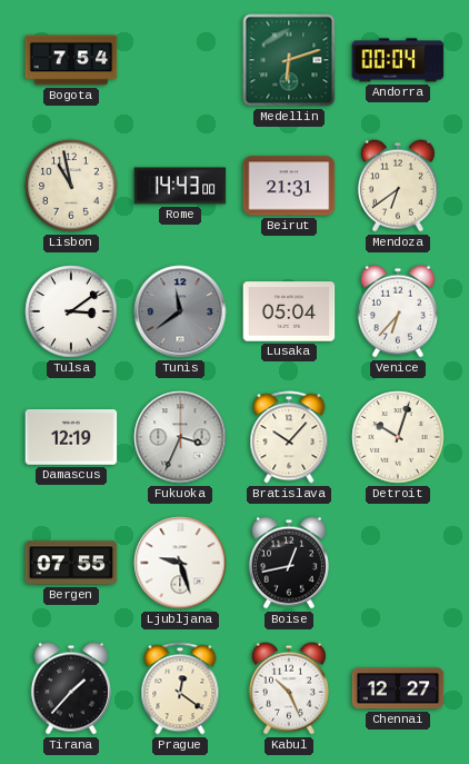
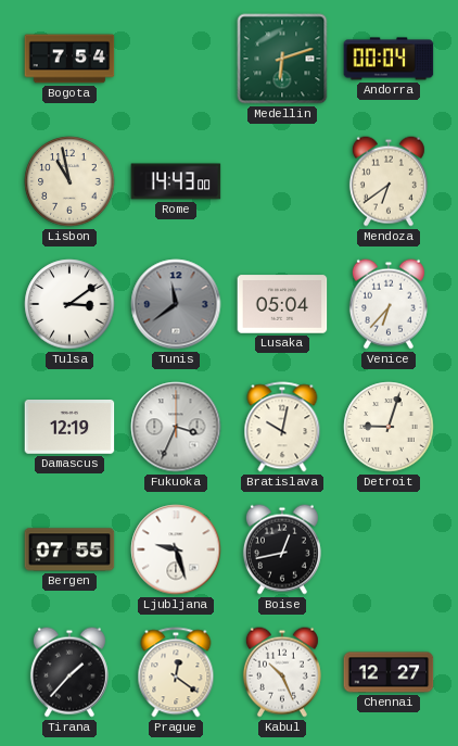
Beirut: 21:31 -> none
Bratislava: 10:07 -> 10:02
Detroit: 10:03 -> 9:03
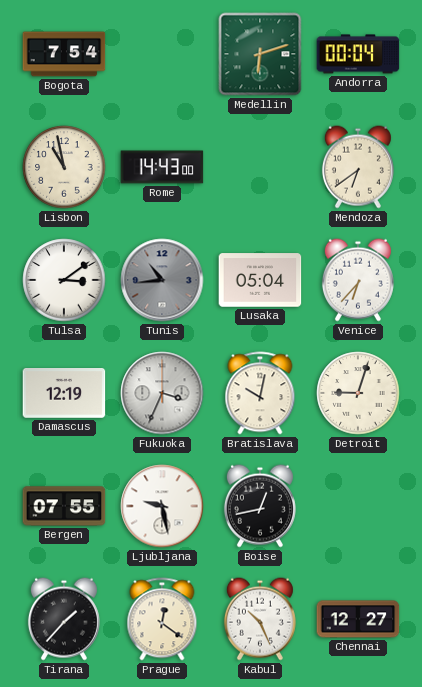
Tunis: 11:39 -> 10:44
Ljubljana: 9:27 -> 9:28
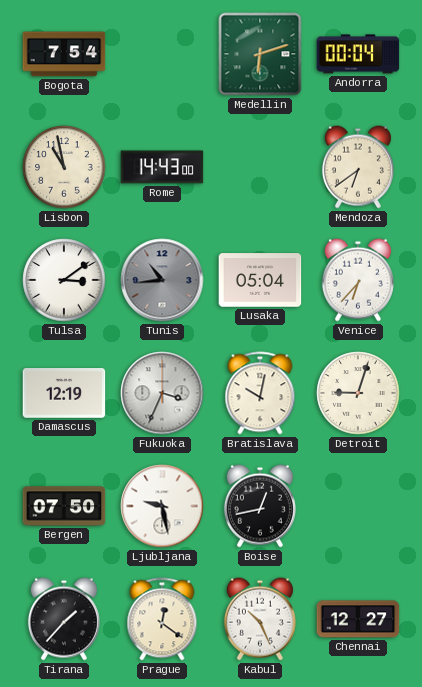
Bergen: 07:55 -> 07:50
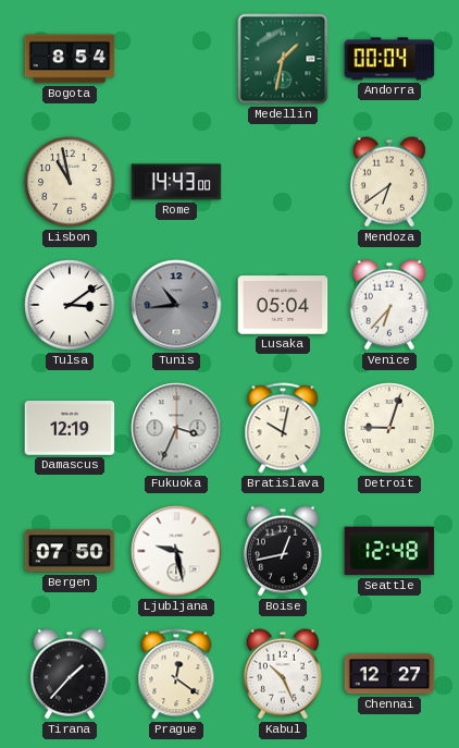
Bogota: 7:54 -> 8:54
Medellin: 6:12 -> 1:32
Seattle: none -> 12:48
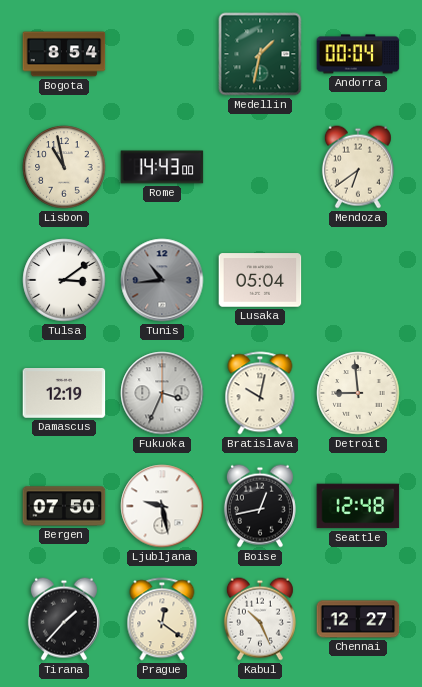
Venice: 6:37 -> none
Detroit: 9:03 -> 8:59
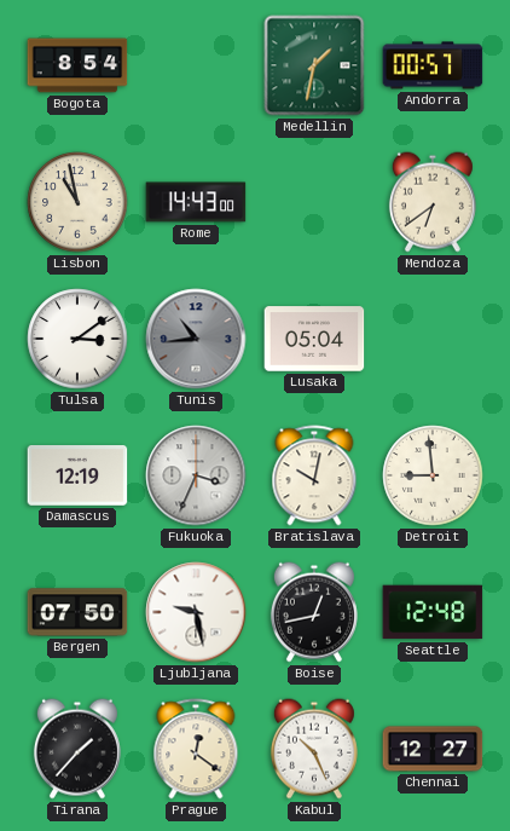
Andorra: 00:04 -> 00:57
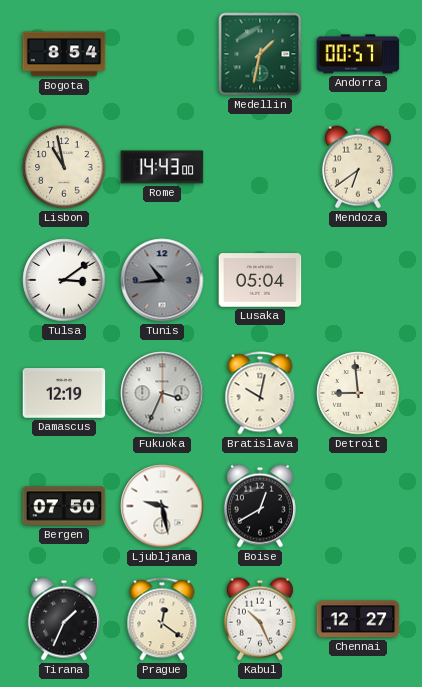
Boise: 12:43 -> 12:40
Seattle: 12:48 -> none
Tirana: 1:37 -> 1:34
